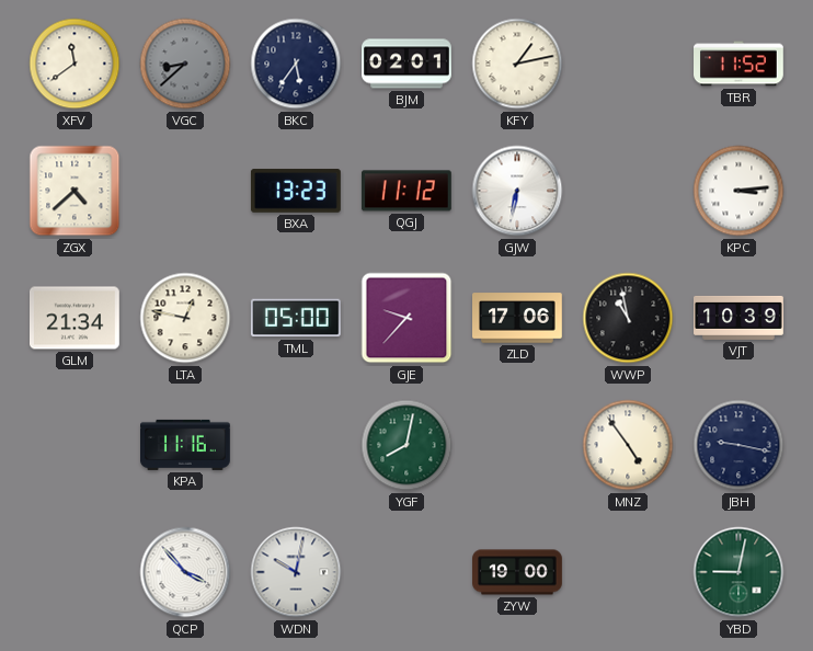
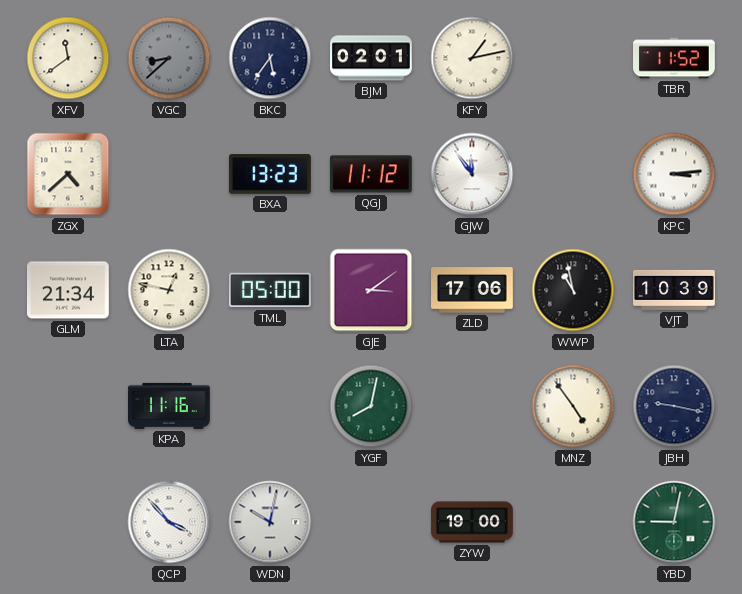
GJW: 6:32 -> 11:54
GJE: 9:37 -> 3:09
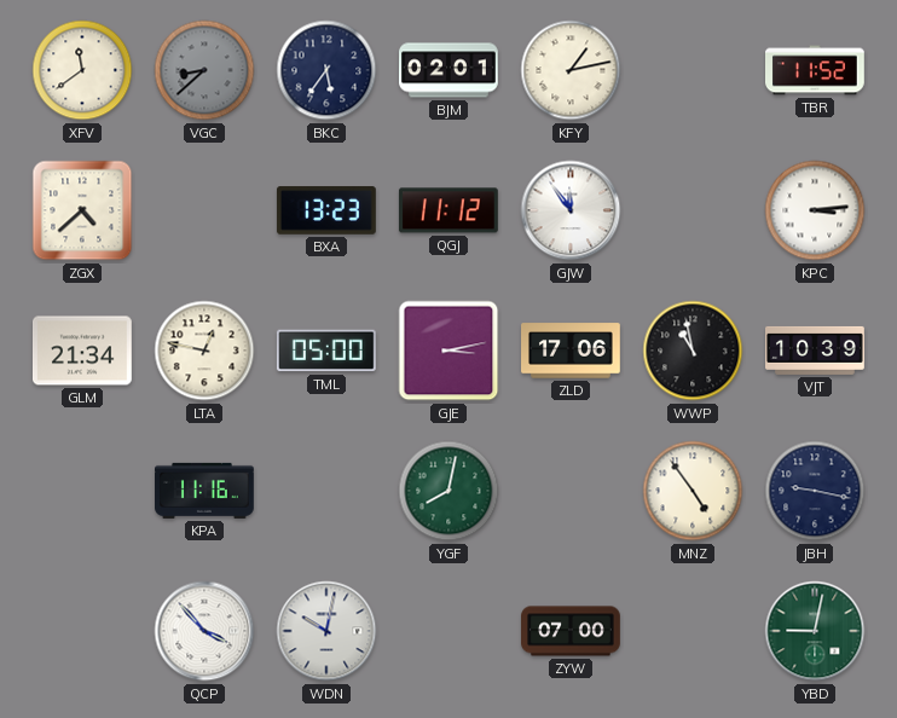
GJE: 3:09 -> 3:13
ZYW: 19:00 -> 07:00
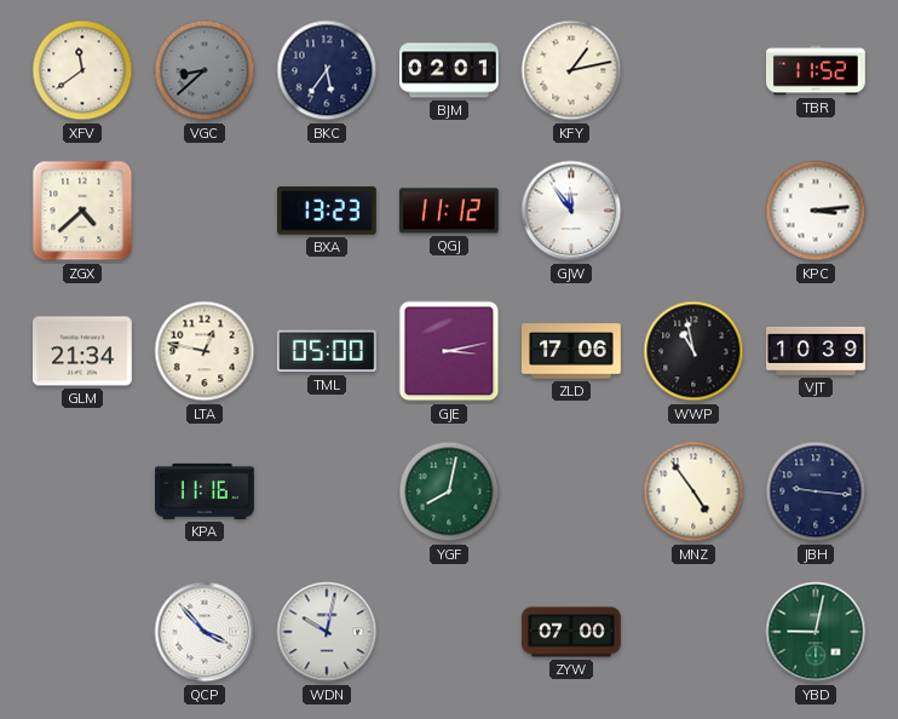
JBH: 9:17 -> 9:16
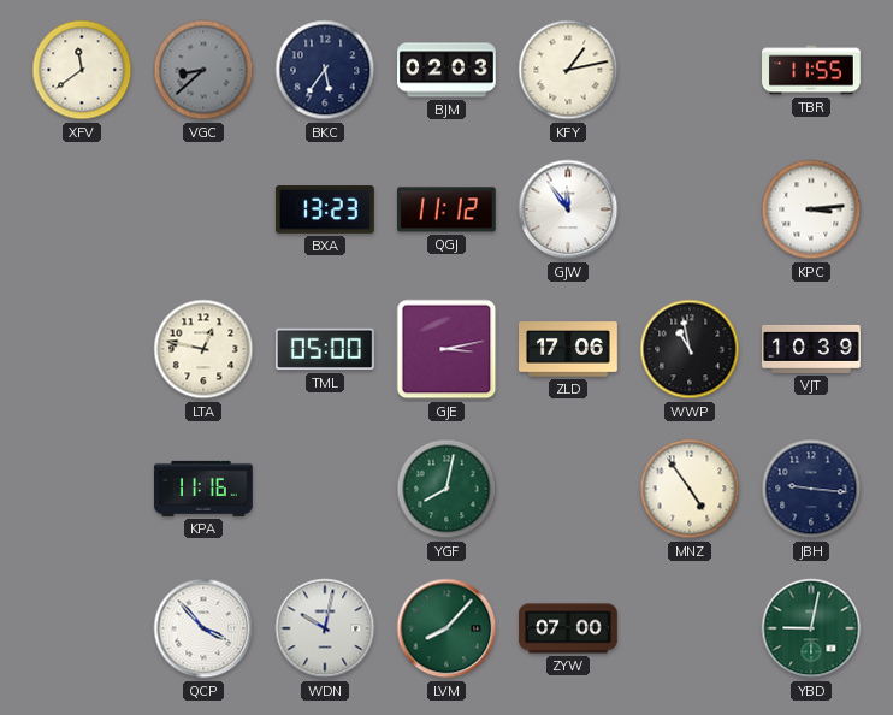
BJM: 02:01 -> 02:03
TBR: 11:52 -> 11:55
ZGX: 4:38 -> none
GLM: 21:34 -> none
LVM: none -> 8:07
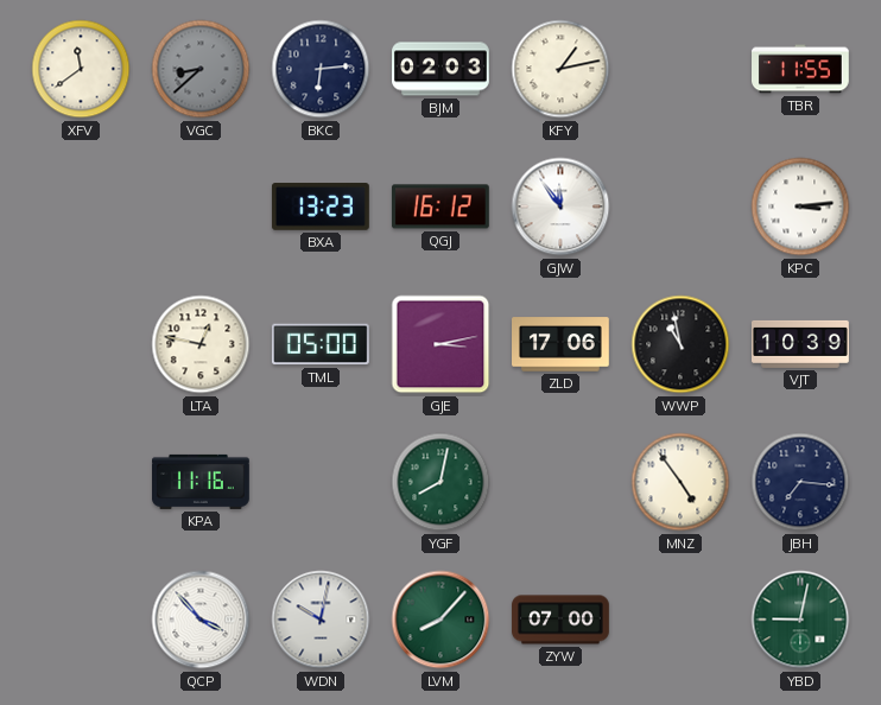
BKC: 5:36 -> 6:14
QGJ: 11:12 -> 16:12
JBH: 9:16 -> 7:16
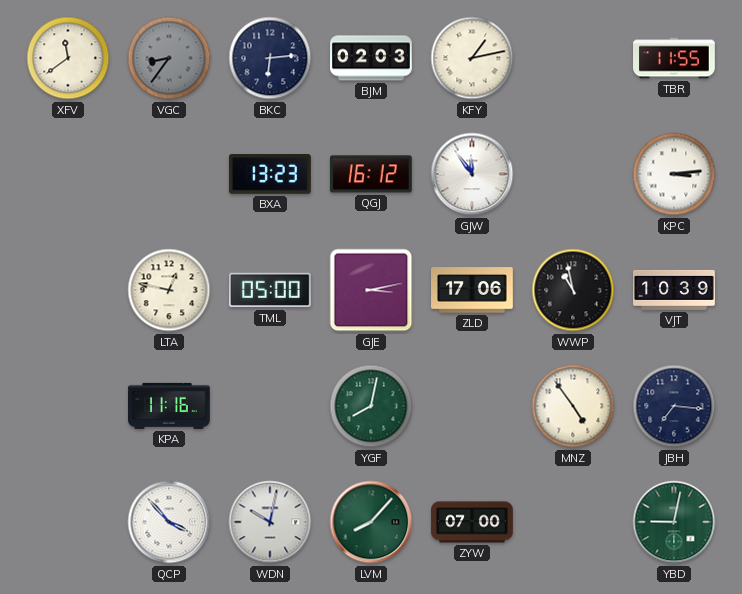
VGC: 8:38 -> 8:36
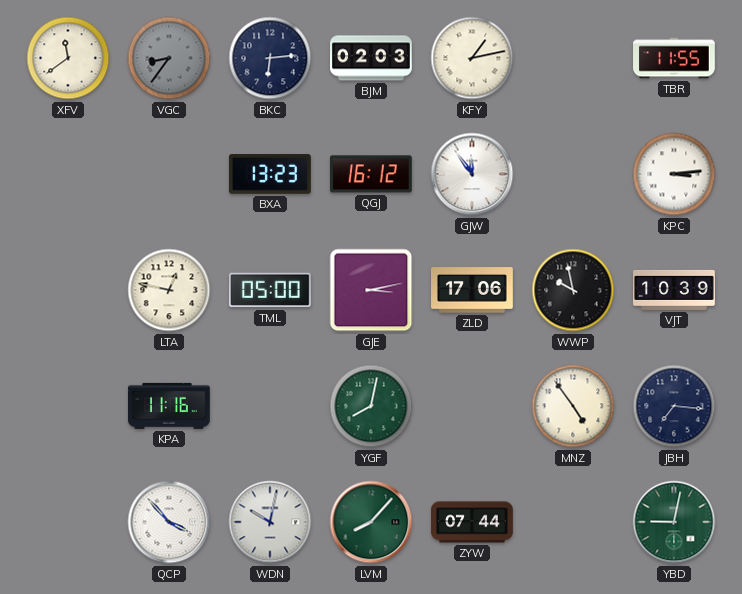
WWP: 10:58 -> 9:58
ZYW: 07:00 -> 07:44
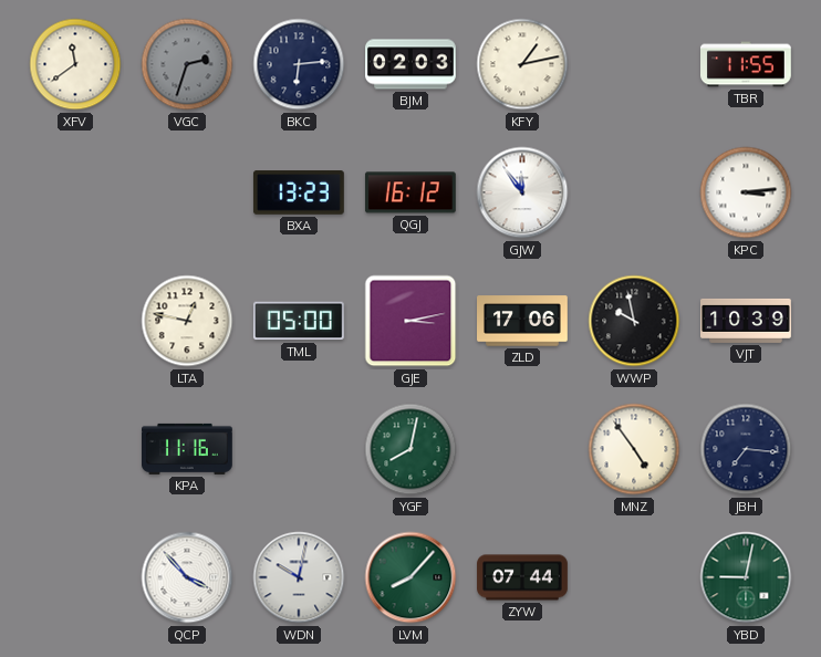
VGC: 8:36 -> 2:33
